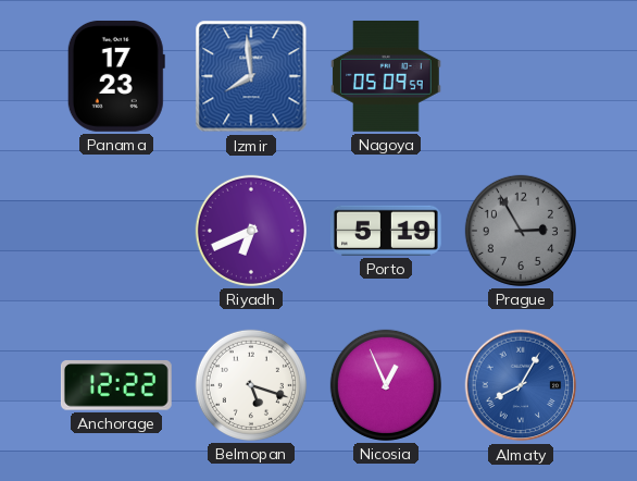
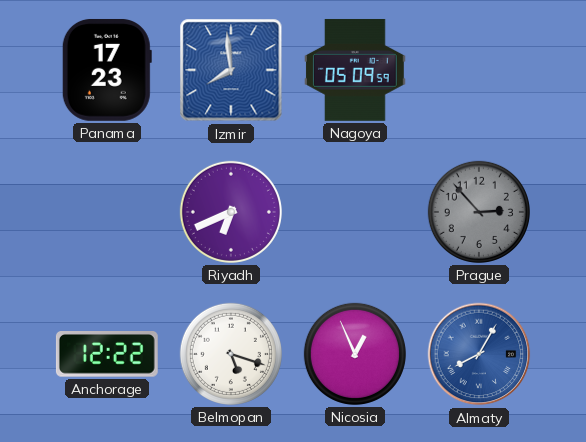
Porto: 5:19 -> none
Prague: 2:55 -> 2:53
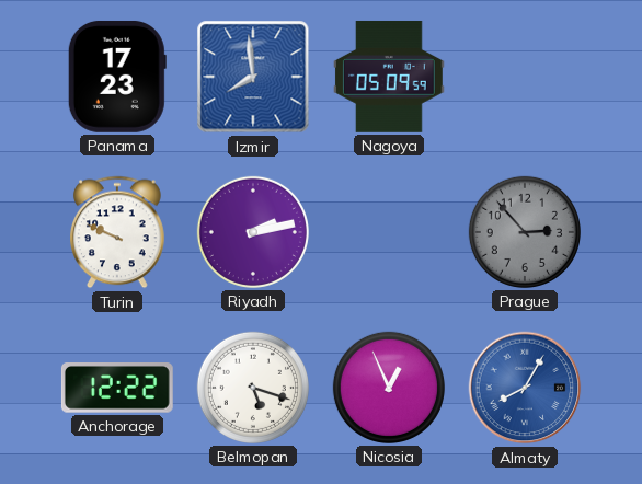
Turin: none -> 9:49
Riyadh: 6:41 -> 2:13
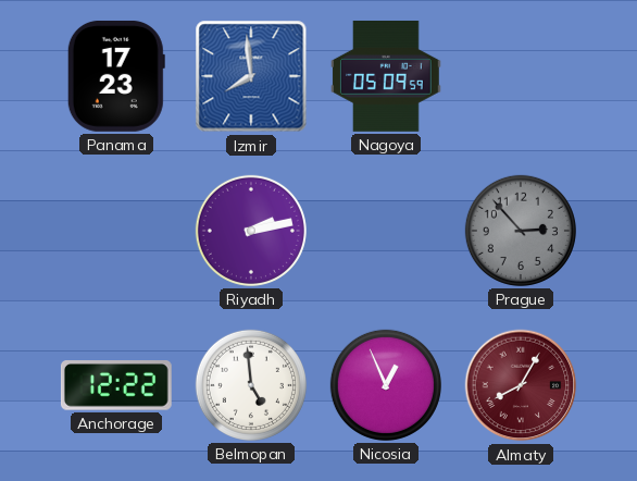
Turin: 9:49 -> none
Belmopan: 5:18 -> 4:59
Almaty dial: blue -> burgundy
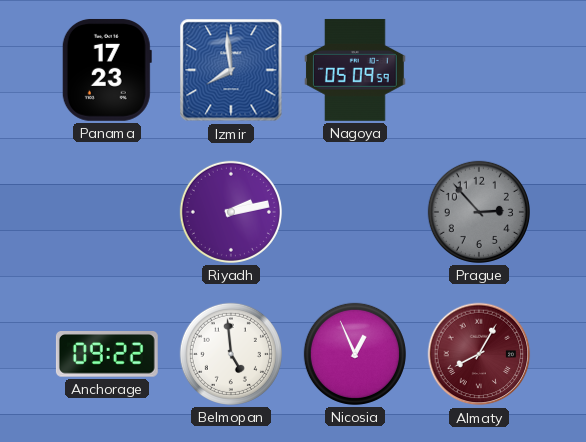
Anchorage: 12:22 -> 09:22
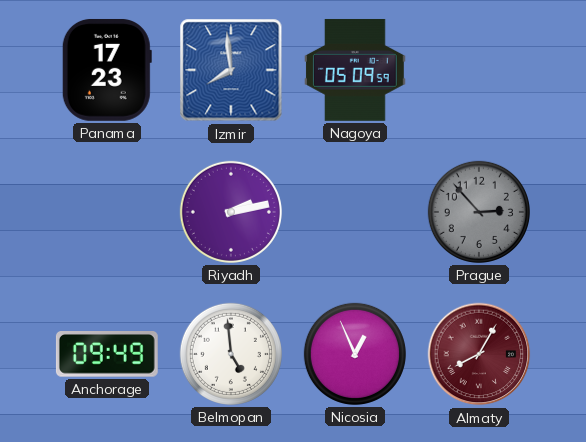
Anchorage: 09:22 -> 09:49
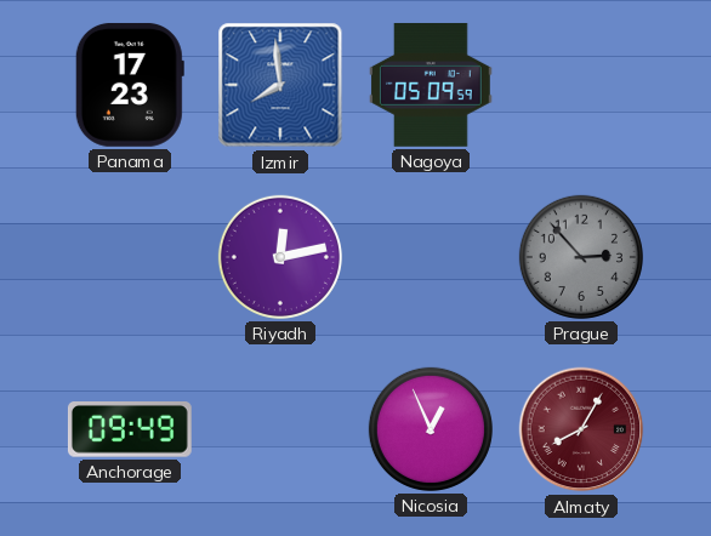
Riyadh: 2:13 -> 12:13
Belmopan: 4:59 -> none
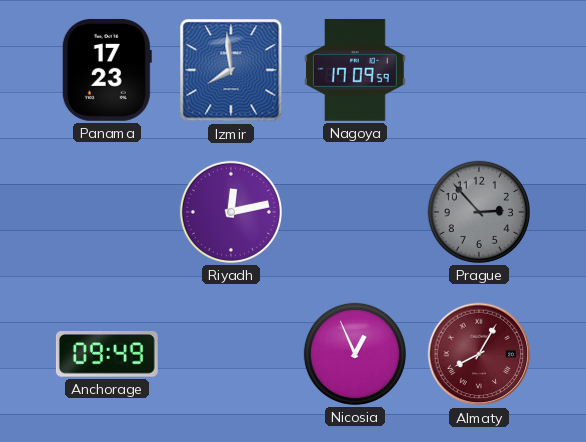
Nagoya: 05:09 -> 17:09
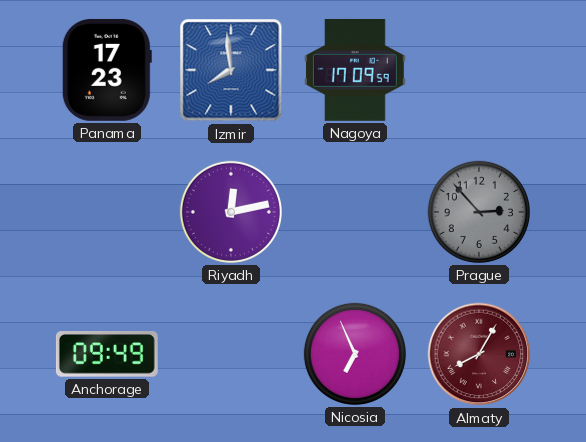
Nicosia: 12:56 -> 6:56
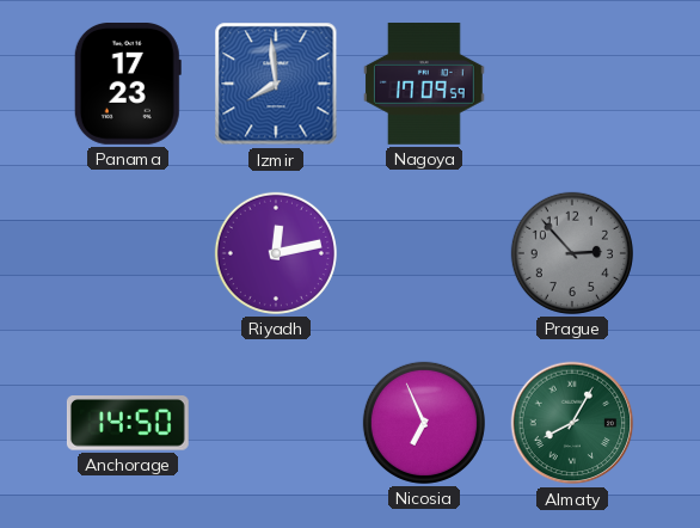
Anchorage: 09:49 -> 14:50
Almaty dial: burgundy -> green
